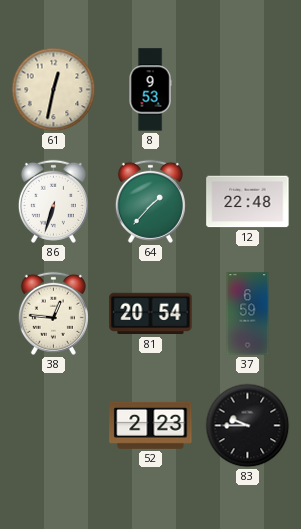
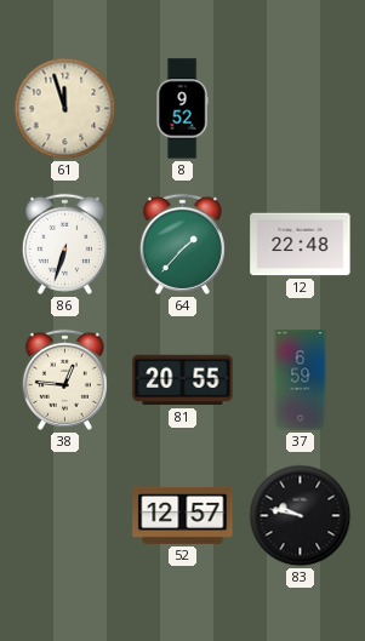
61: 12:32 -> 11:57
8: 9:53 -> 9:52
81: 20:54 -> 20:55
52: 2:23 -> 12:57
83: 9:45 -> 9:47
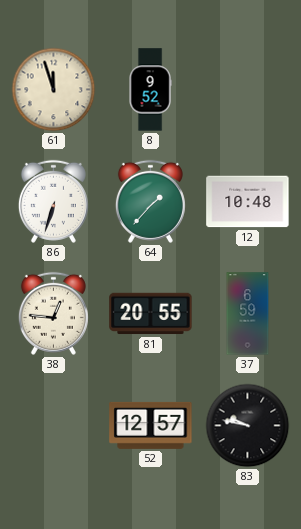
12: 22:48 -> 10:48
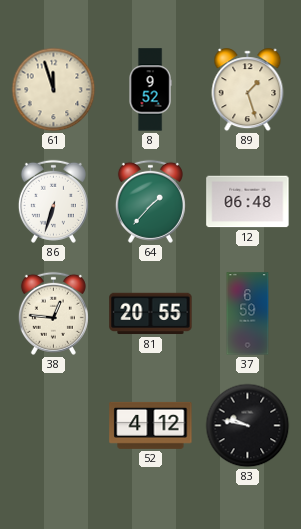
89: none -> 1:27
12: 10:48 -> 06:48
52: 12:57 -> 4:12
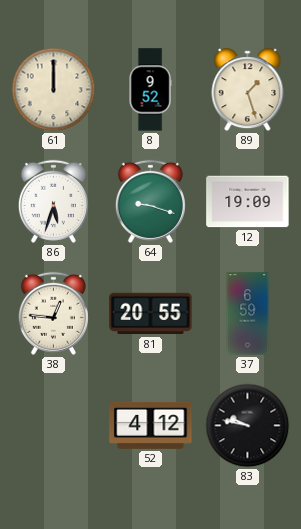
61: 11:57 -> 12:00
86: 6:33 -> 5:33
64: 1:37 -> 9:18
12: 06:48 -> 19:09
